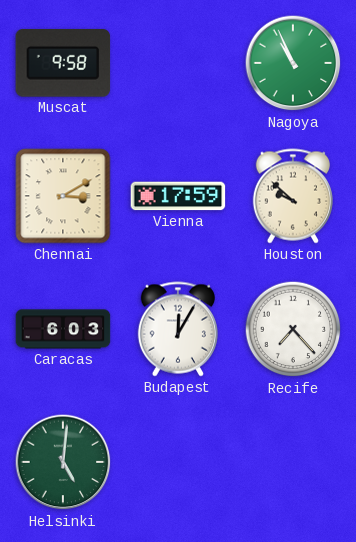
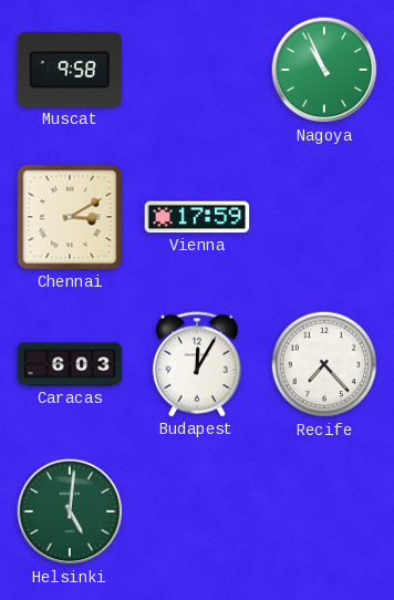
Houston: 9:52 -> none
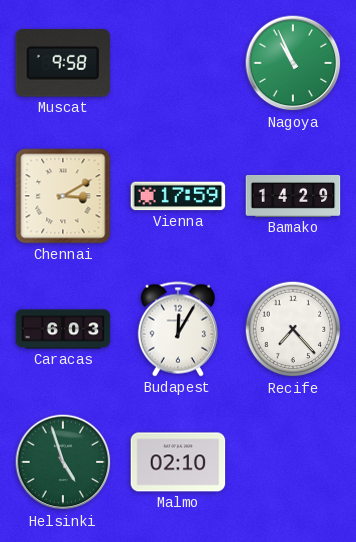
Bamako: none -> 14:29
Helsinki: 5:01 -> 4:57
Malmo: none -> 02:10
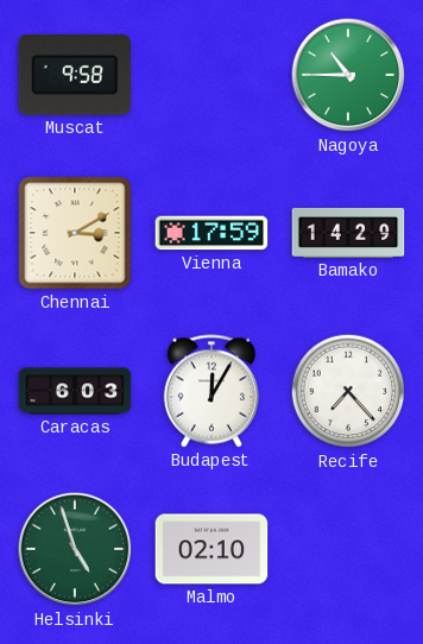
Nagoya: 10:56 -> 10:45
